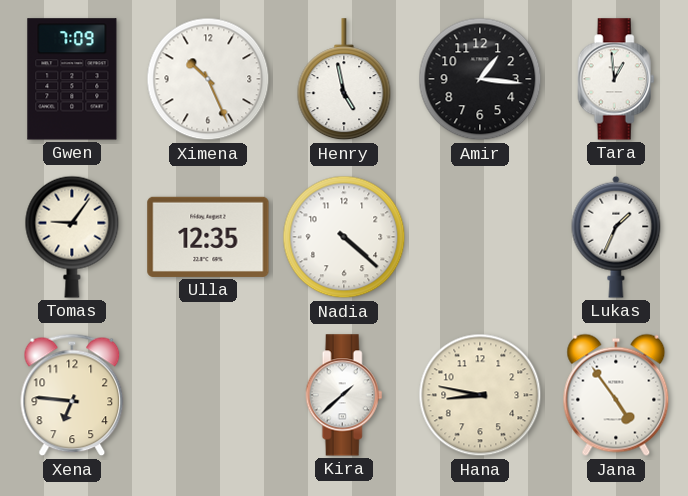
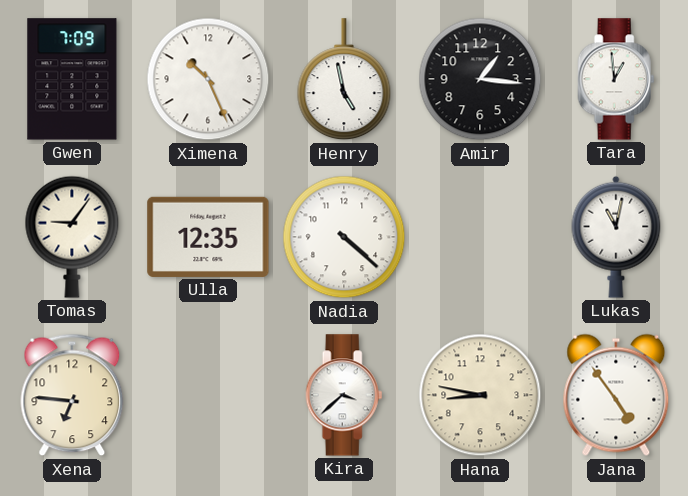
Lukas: 1:34 -> 11:02
Kira: 1:38 -> 3:38
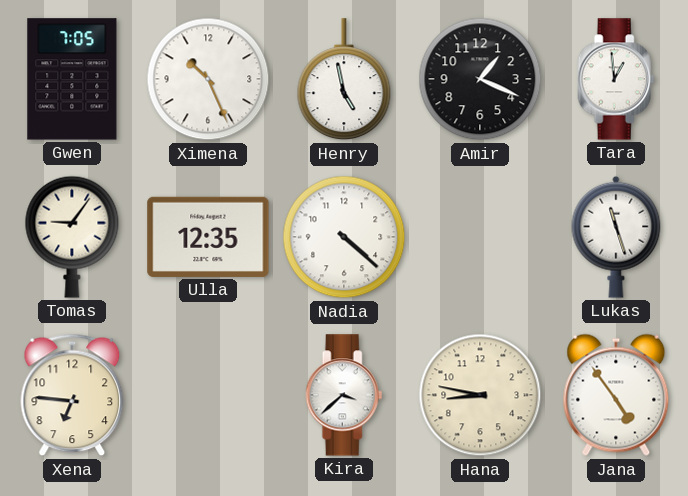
Gwen: 7:09 -> 7:05
Amir: 1:16 -> 1:19
Lukas: 11:02 -> 11:27
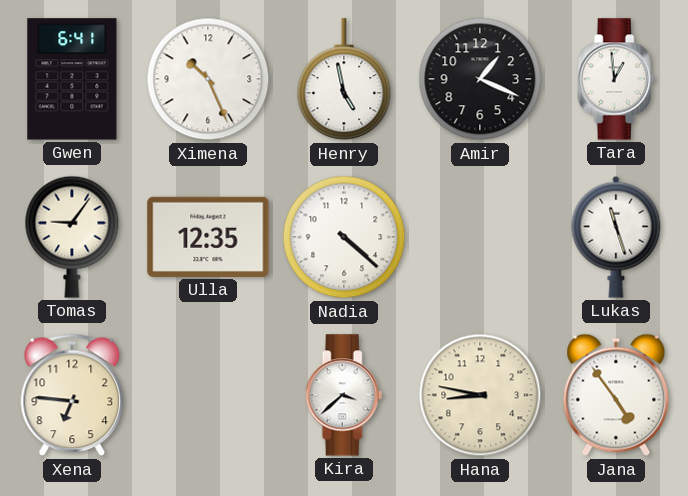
Gwen: 7:05 -> 6:41
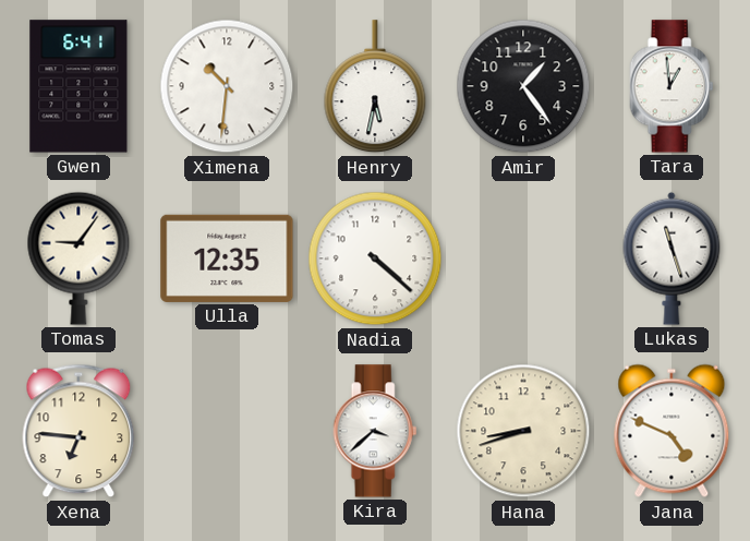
Ximena: 10:26 -> 10:31
Henry: 4:58 -> 5:32
Amir: 1:19 -> 1:24
Hana: 8:47 -> 8:42
Jana: 4:54 -> 4:49
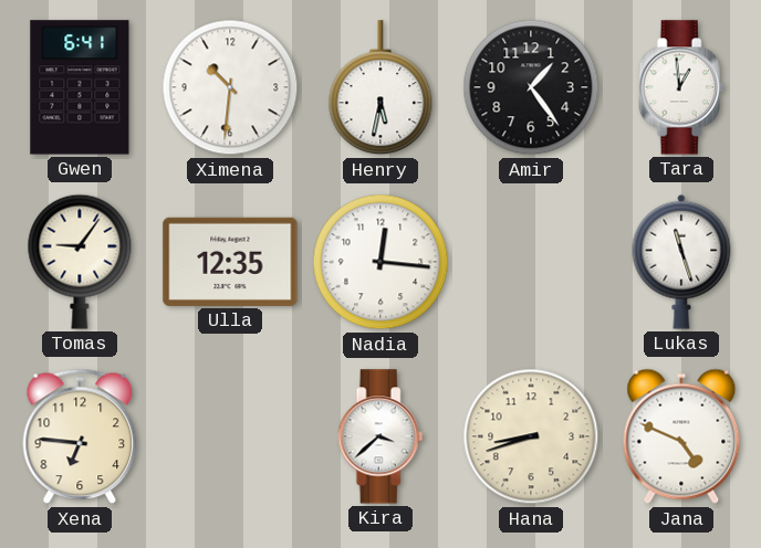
Nadia: 4:22 -> 12:16
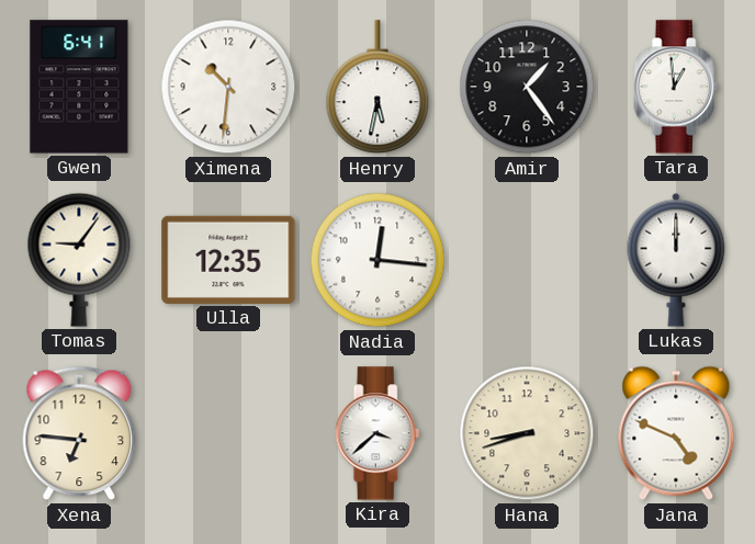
Lukas: 11:27 -> 12:00
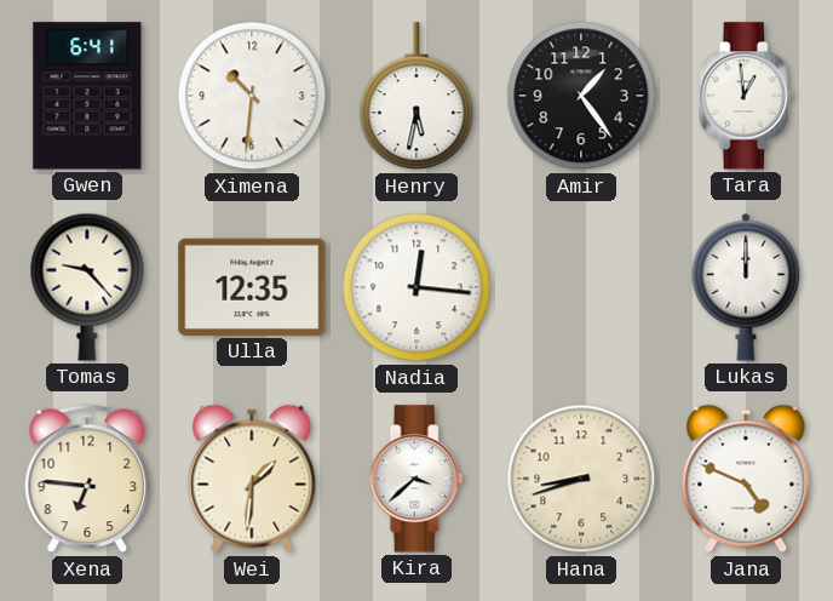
Tomas: 9:06 -> 9:23
Wei: none -> 1:31
